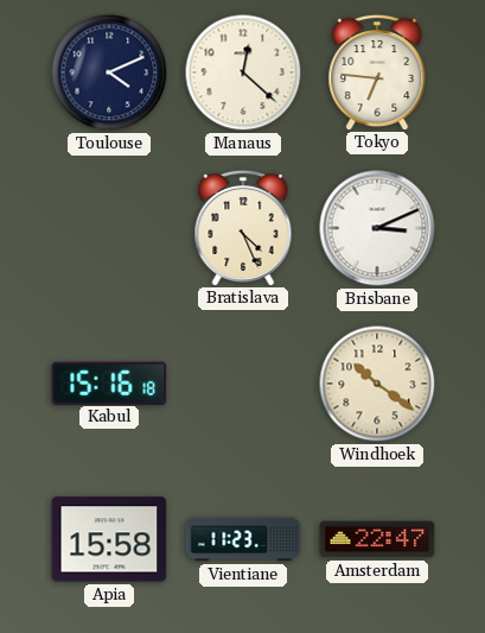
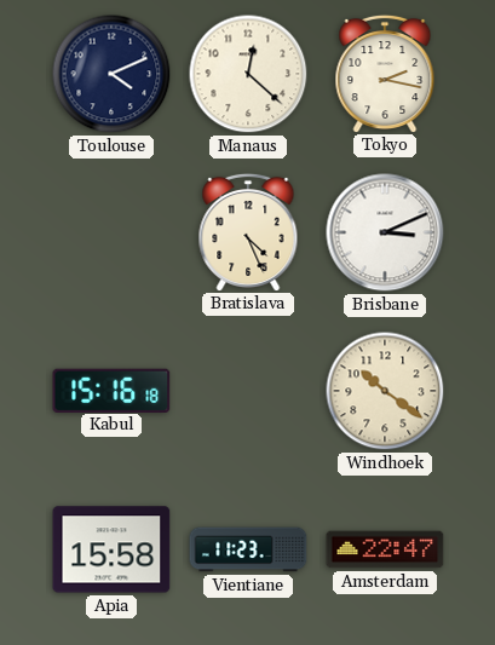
Tokyo: 6:46 -> 2:17
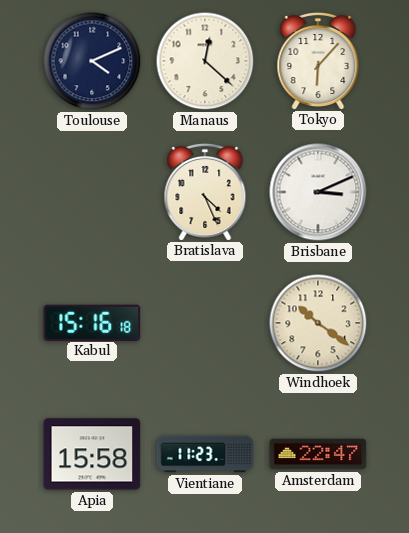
Tokyo: 2:17 -> 6:07
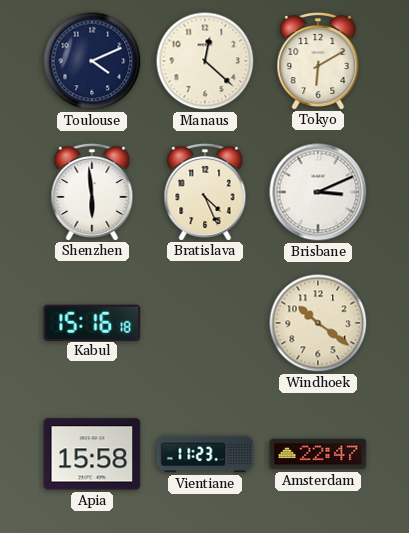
Tokyo: 6:07 -> 6:10
Shenzhen: none -> 5:59
